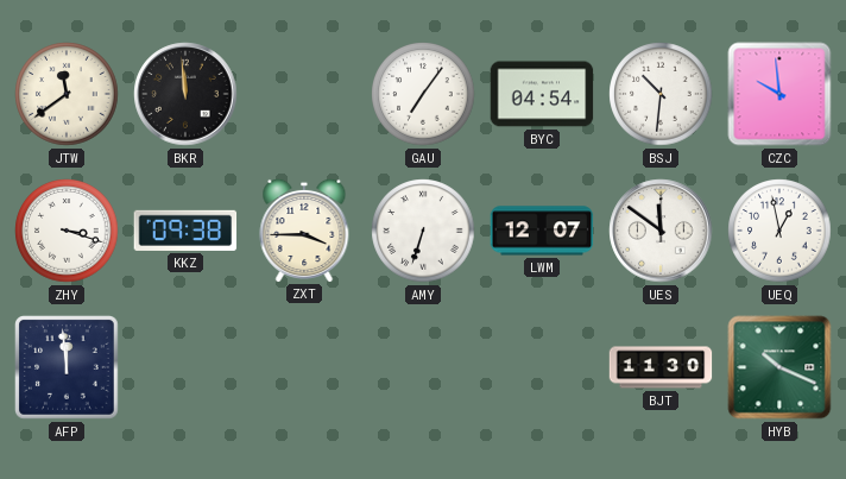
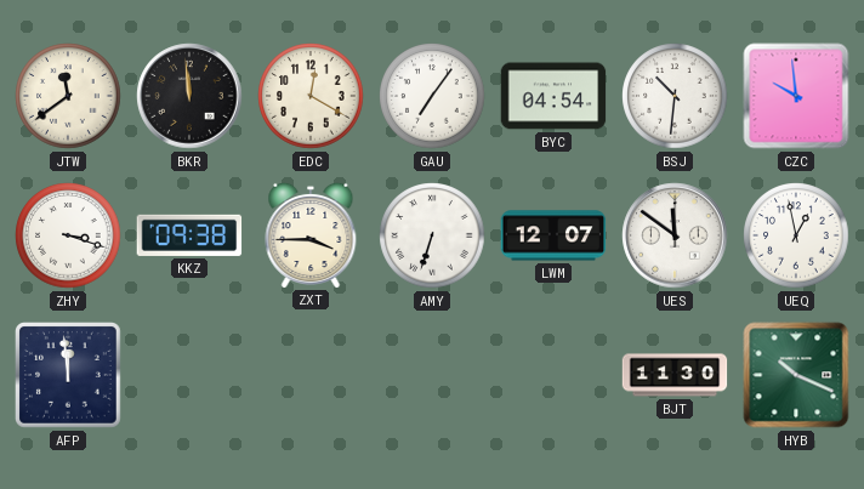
EDC: none -> 12:20
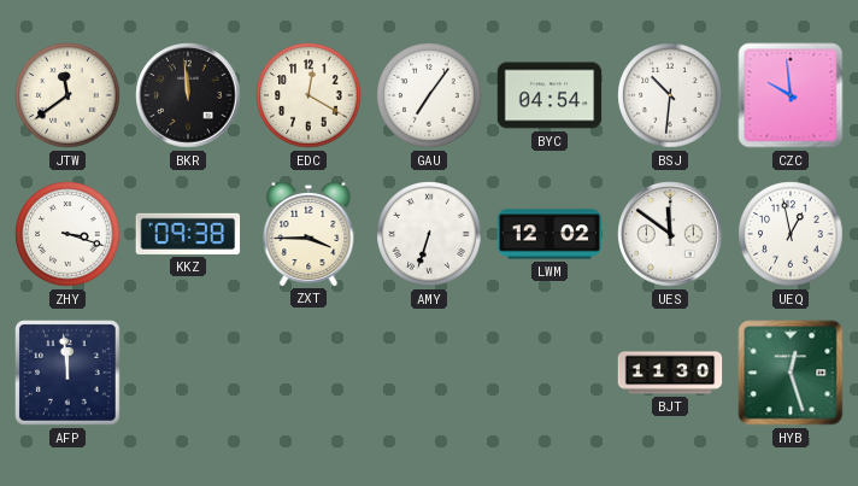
LWM: 12:07 -> 12:02
HYB: 10:19 -> 12:27
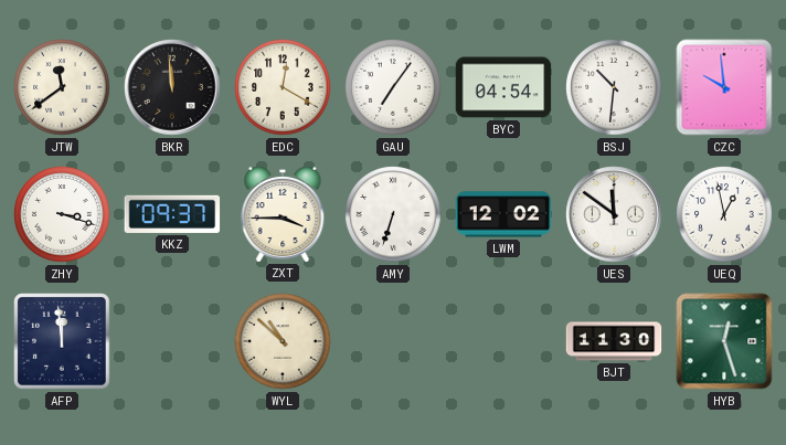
KKZ: 09:38 -> 09:37
WYL: none -> 10:52
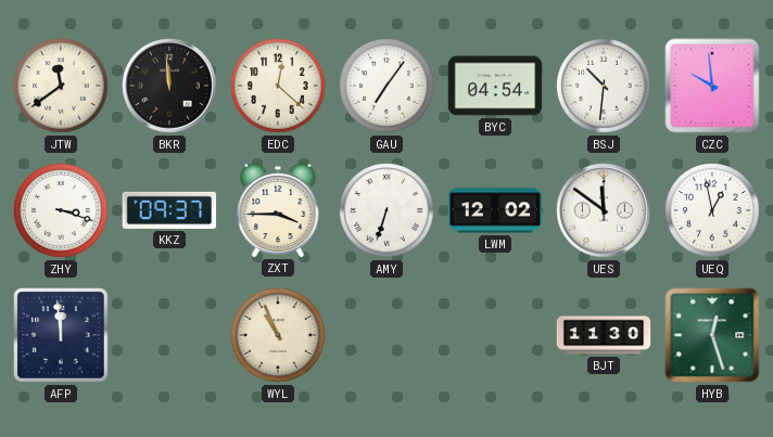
EDC: 12:20 -> 12:22
WYL: 10:52 -> 10:56
